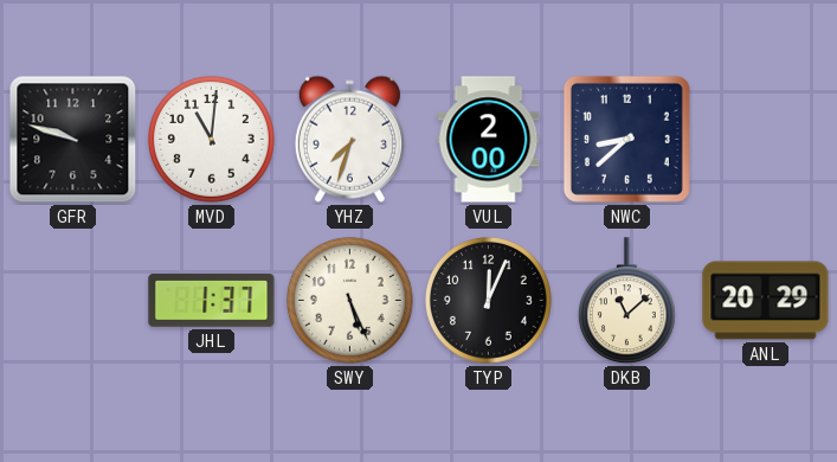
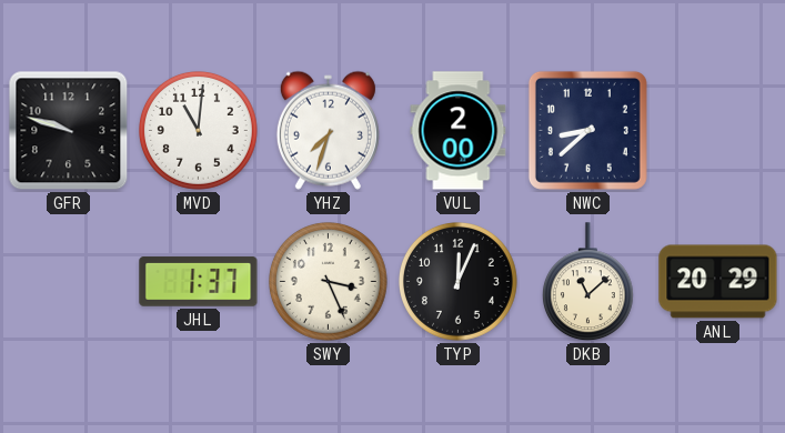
SWY: 5:26 -> 3:26
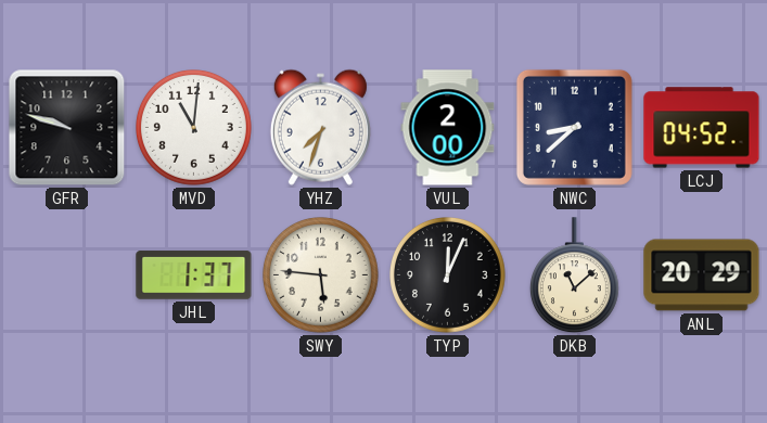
LCJ: none -> 04:52
SWY: 3:26 -> 5:46
